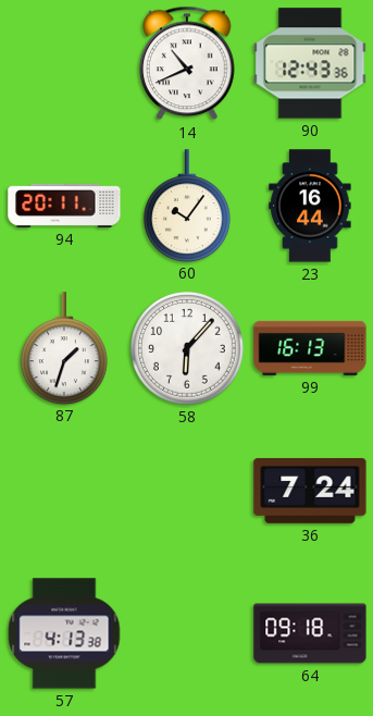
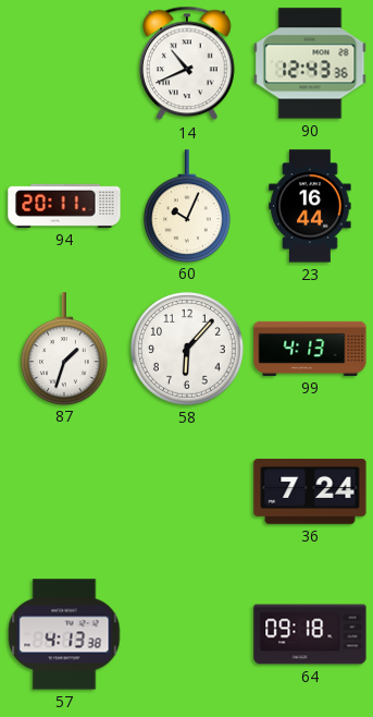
60: 10:06 -> 10:04
99: 16:13 -> 4:13
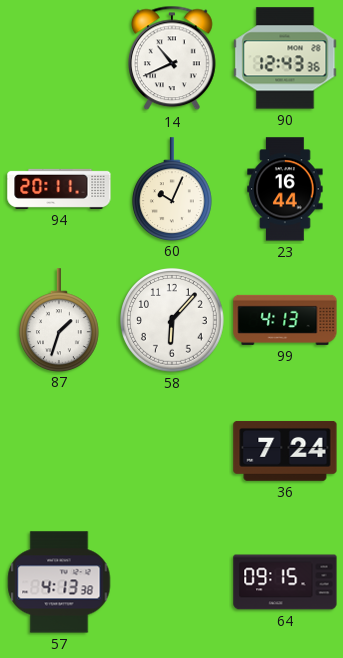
64: 09:18 -> 09:15
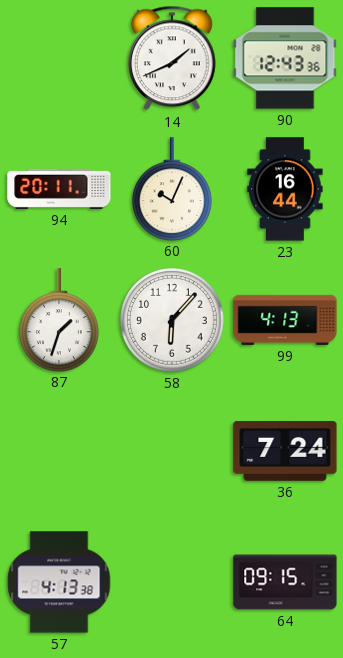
14: 10:41 -> 1:41
